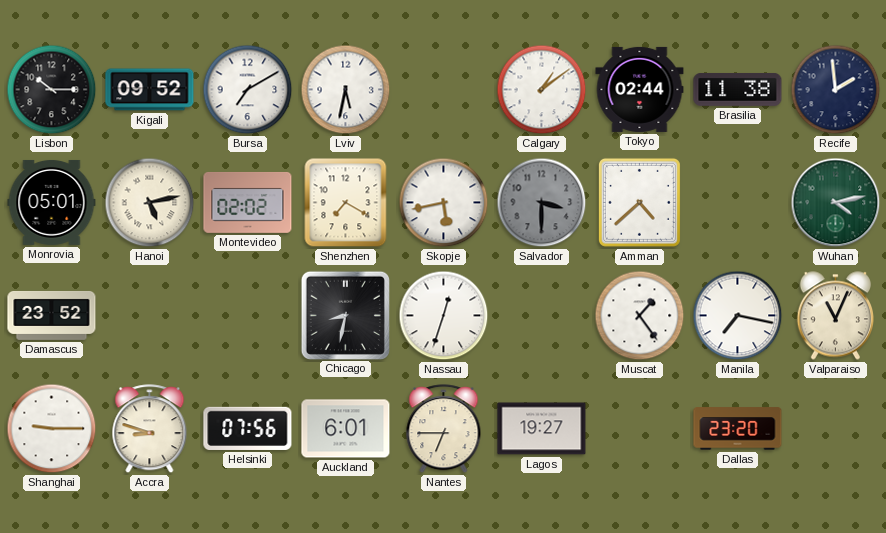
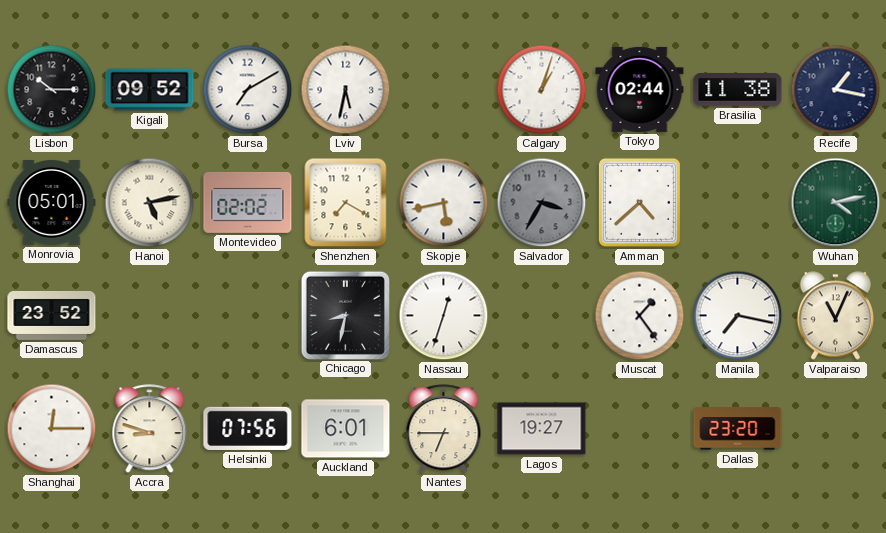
Calgary: 1:09 -> 1:03
Recife: 1:59 -> 1:17
Salvador: 3:30 -> 3:35
Shanghai: 9:15 -> 12:15
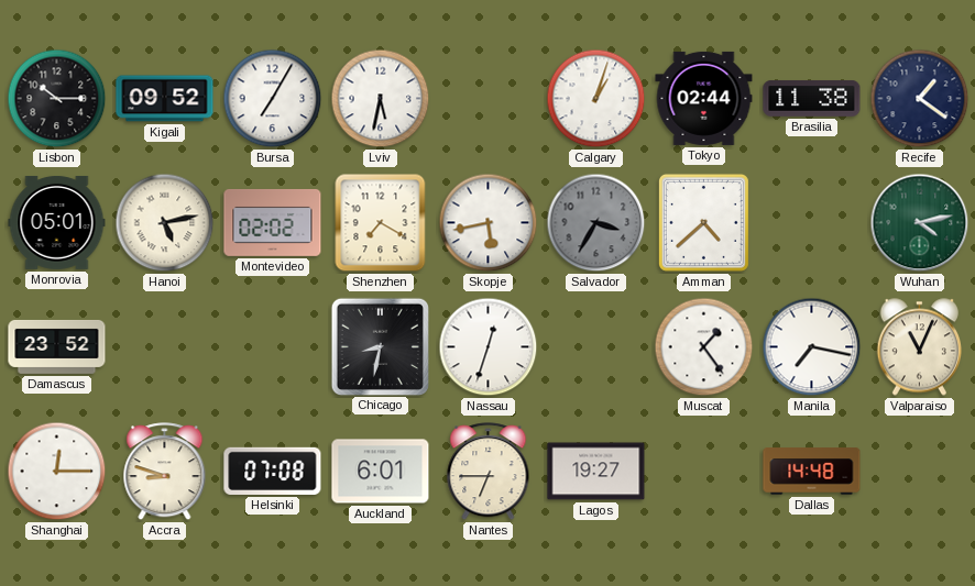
Bursa: 7:10 -> 7:05
Recife: 1:17 -> 1:21
Helsinki: 07:56 -> 07:08
Dallas: 23:20 -> 14:48
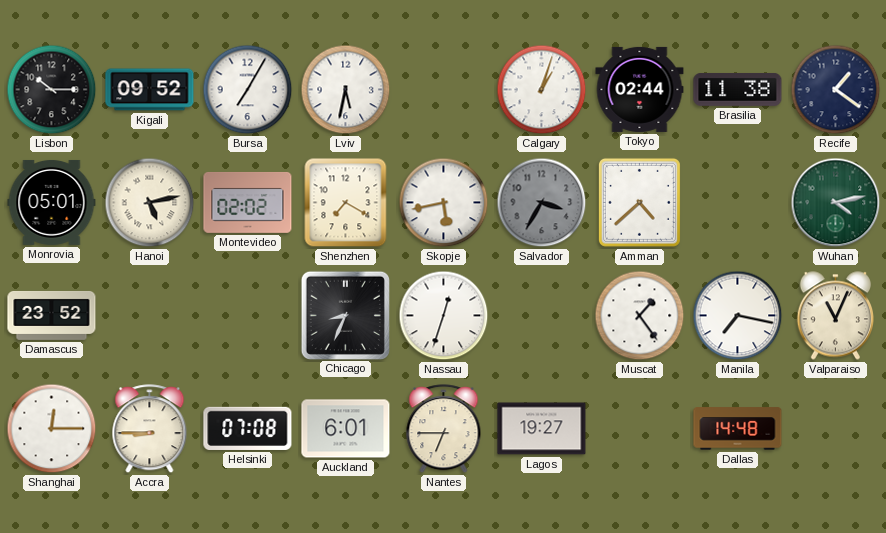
Chicago: 8:32 -> 8:34
Accra: 8:48 -> 8:45
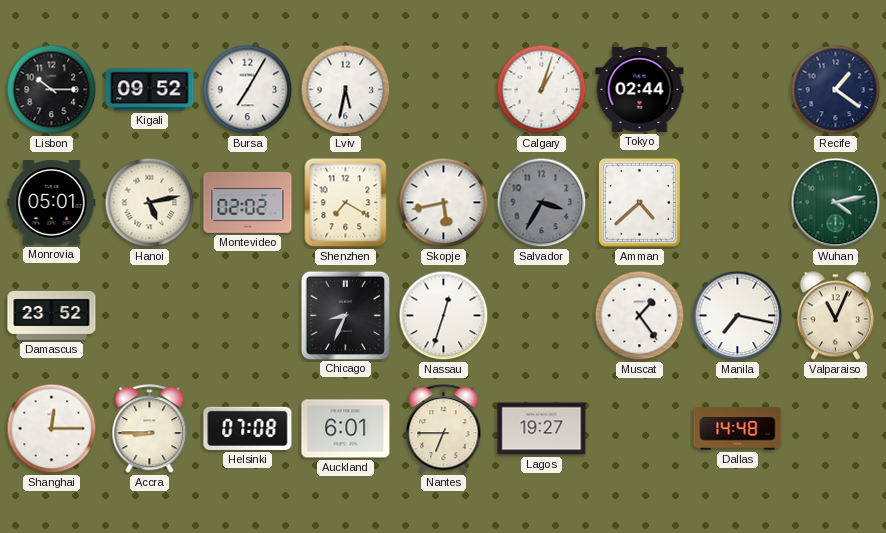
Brasilia: 11:38 -> none
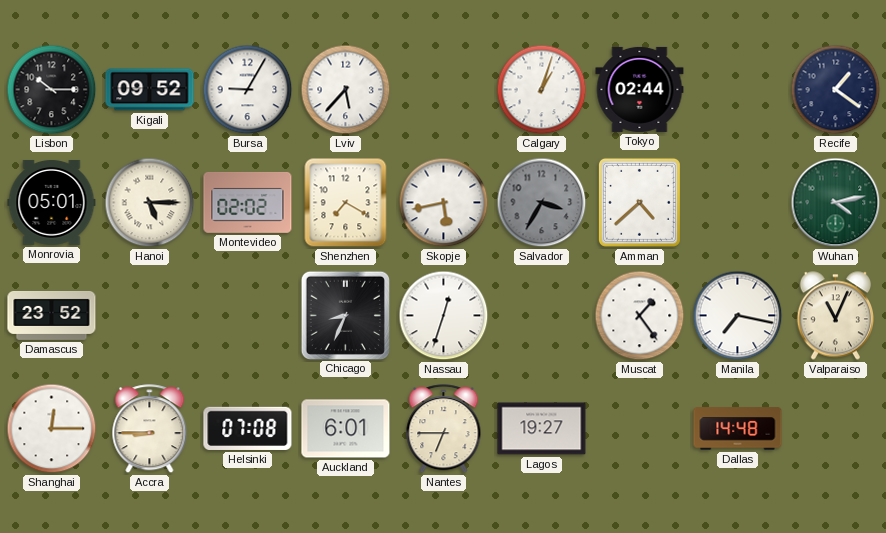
Bursa: 7:05 -> 9:05
Lviv: 5:32 -> 5:37
Hanoi: 5:13 -> 5:15
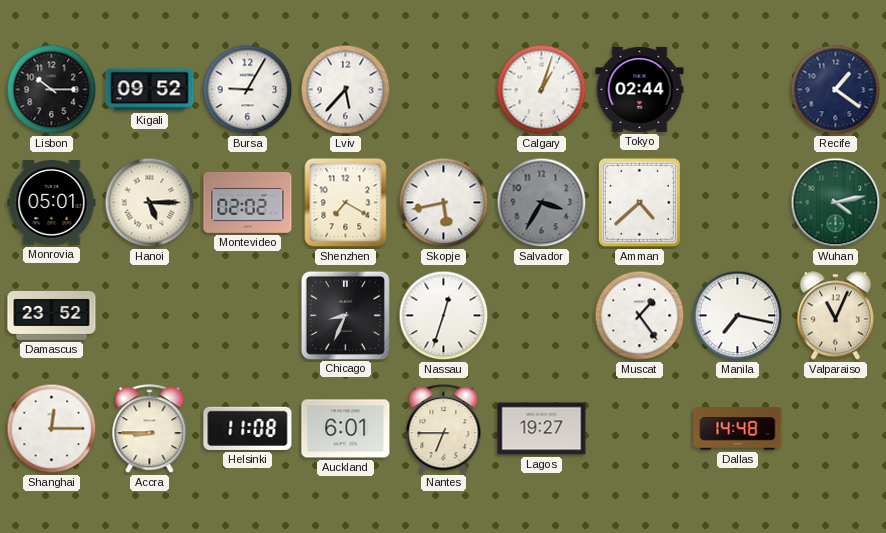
Helsinki: 07:08 -> 11:08
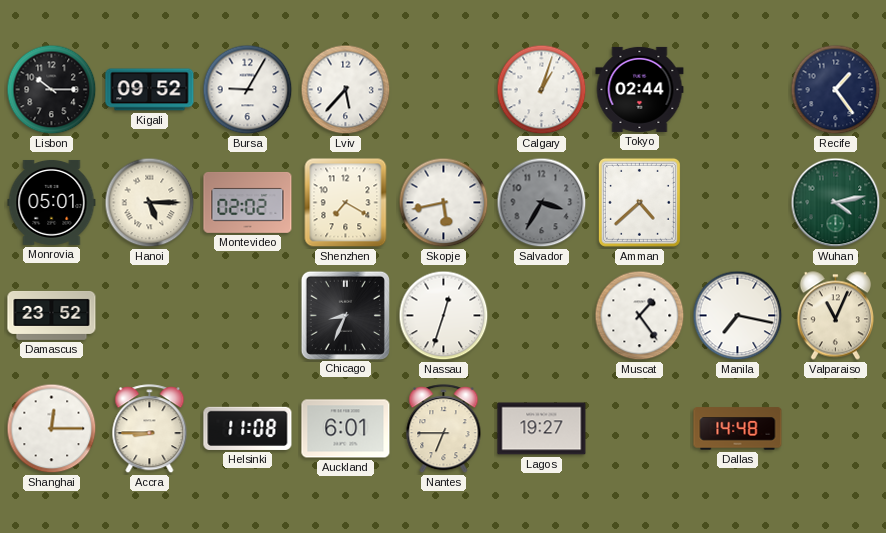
Recife: 1:21 -> 1:24
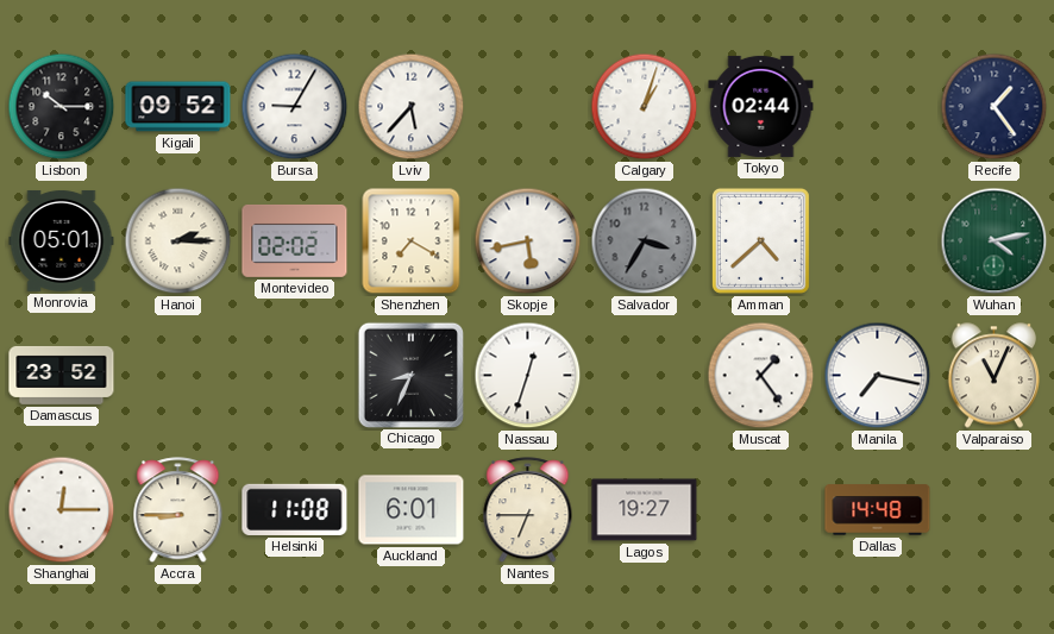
Hanoi: 5:15 -> 2:15
